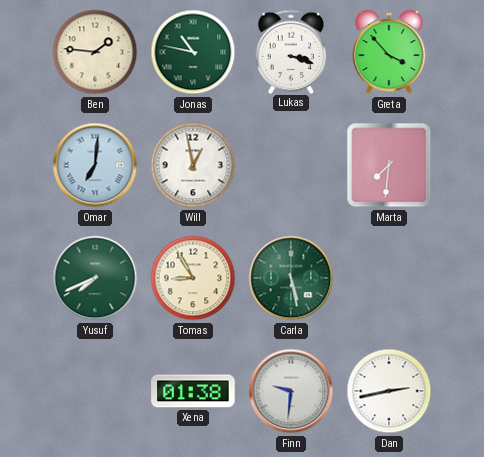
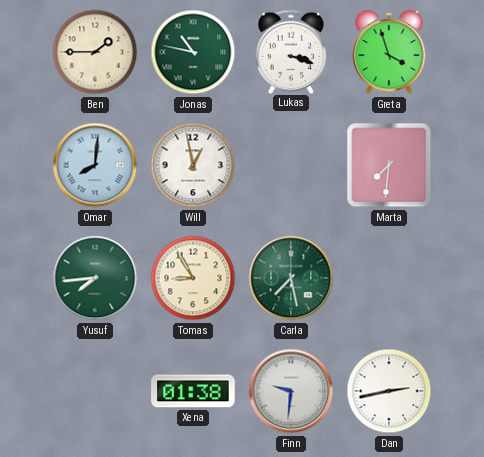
Ben: 1:46 -> 1:45
Greta: 3:53 -> 3:57
Omar: 7:01 -> 8:01
Yusuf: 7:41 -> 7:44
Carla: 5:28 -> 7:28
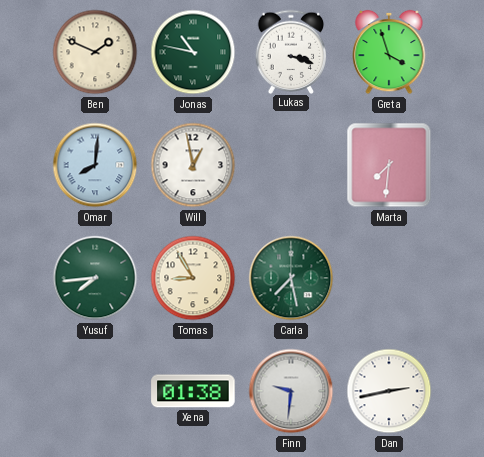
Ben: 1:45 -> 1:49
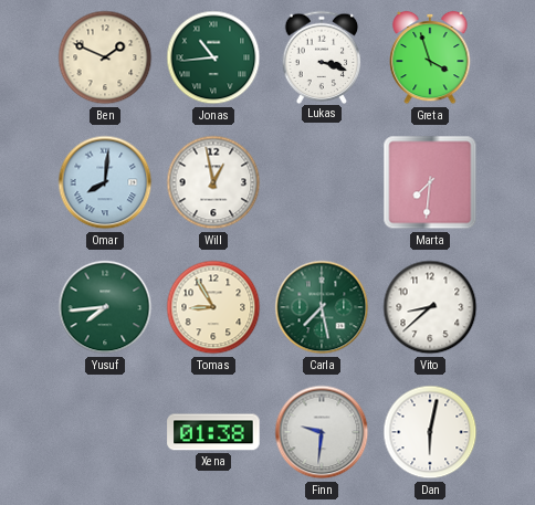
Jonas: 10:47 -> 10:44
Vito: none -> 8:38
Dan: 2:43 -> 6:02
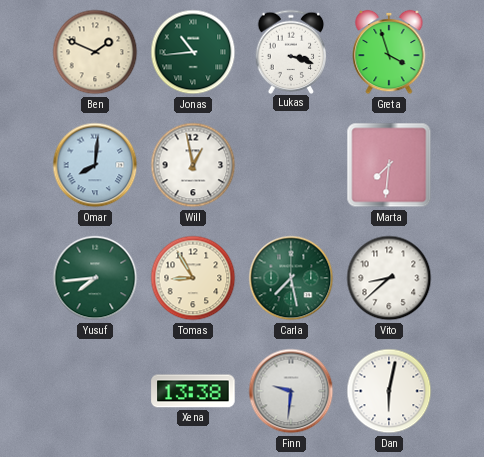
Xena: 01:38 -> 13:38
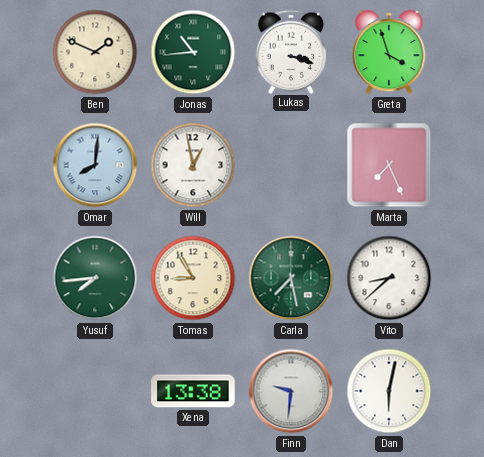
Marta: 7:31 -> 7:26
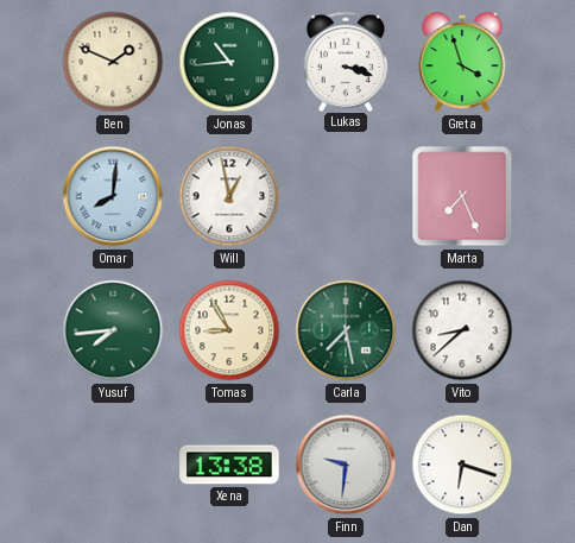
Dan: 6:02 -> 6:18
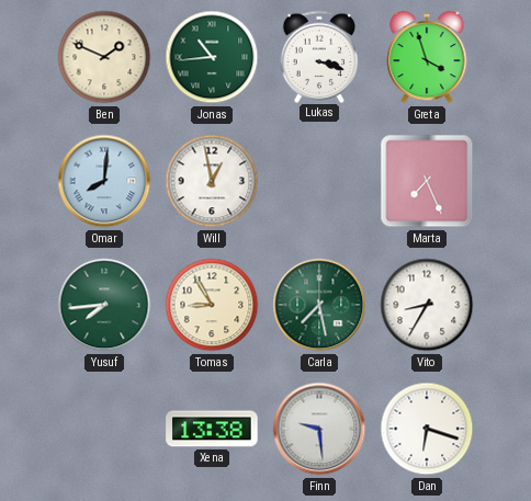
Vito: 8:38 -> 8:35
Finn: 9:31 -> 9:29
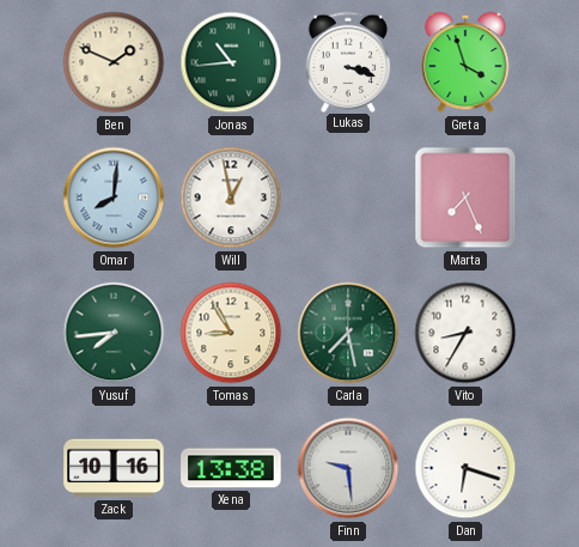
Zack: none -> 10:16
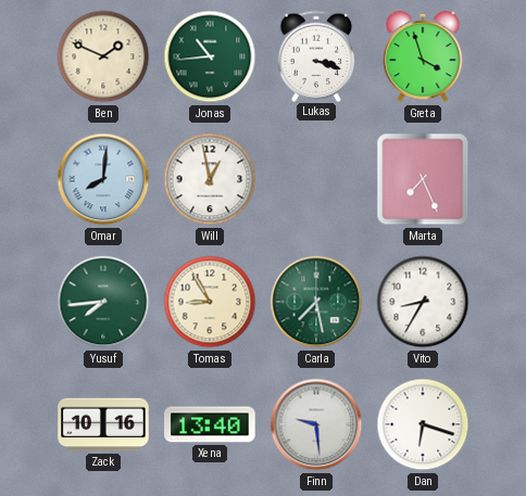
Xena: 13:38 -> 13:40
